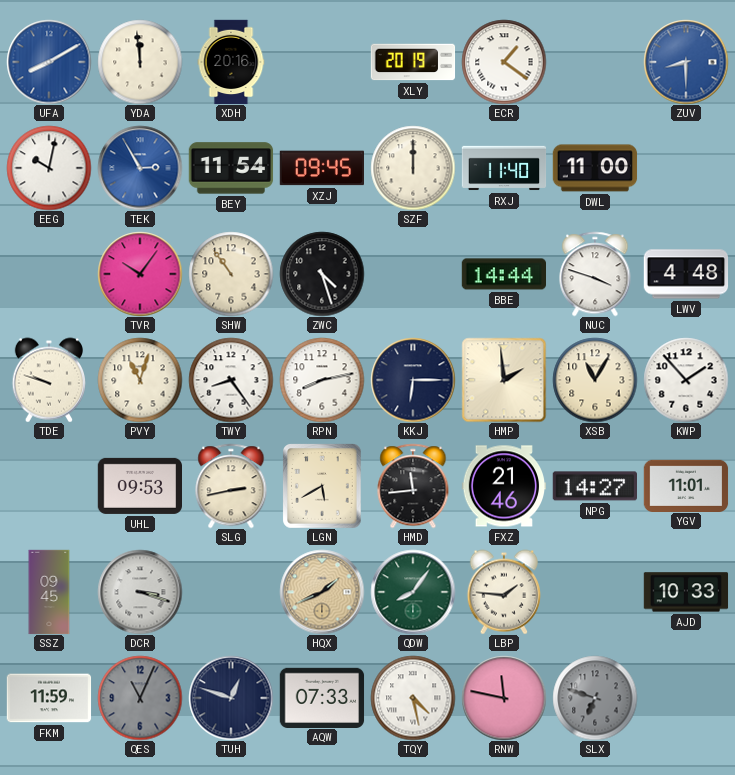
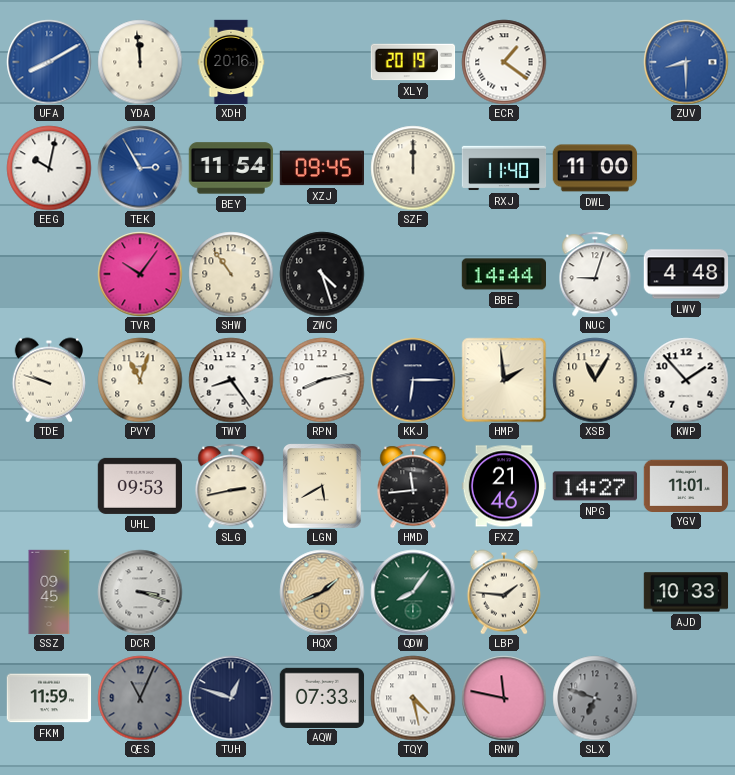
NUC: 3:48 -> 9:03
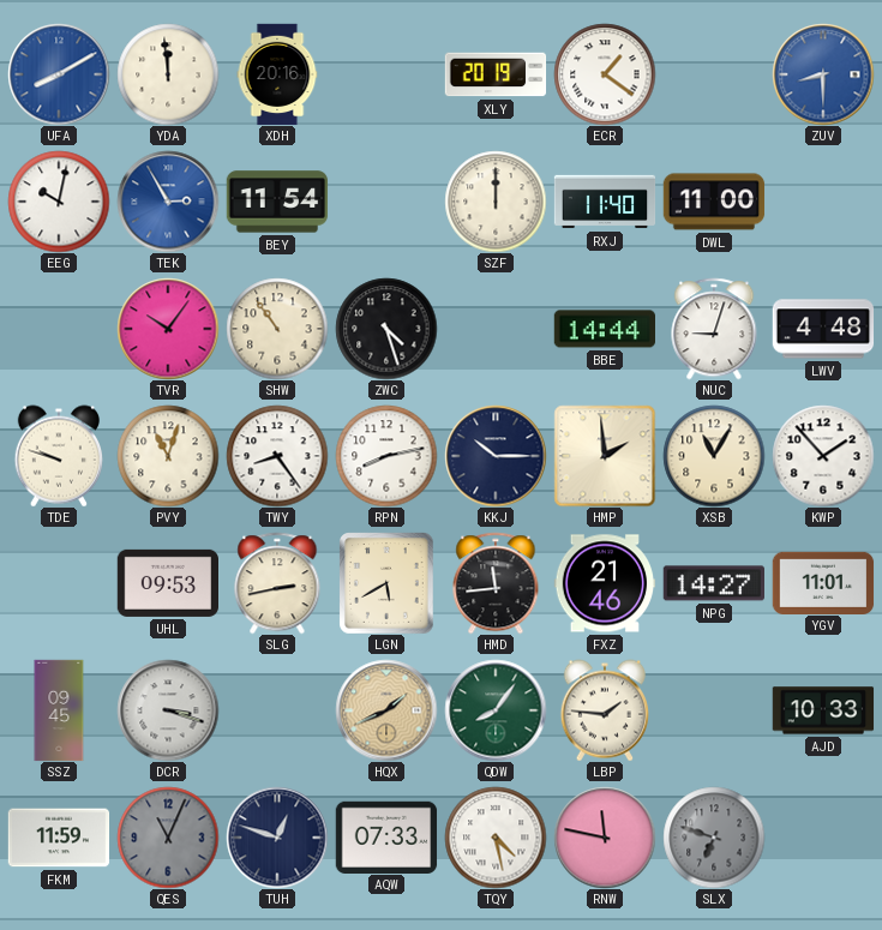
XZJ: 09:45 -> none
KKJ: 6:15 -> 10:15
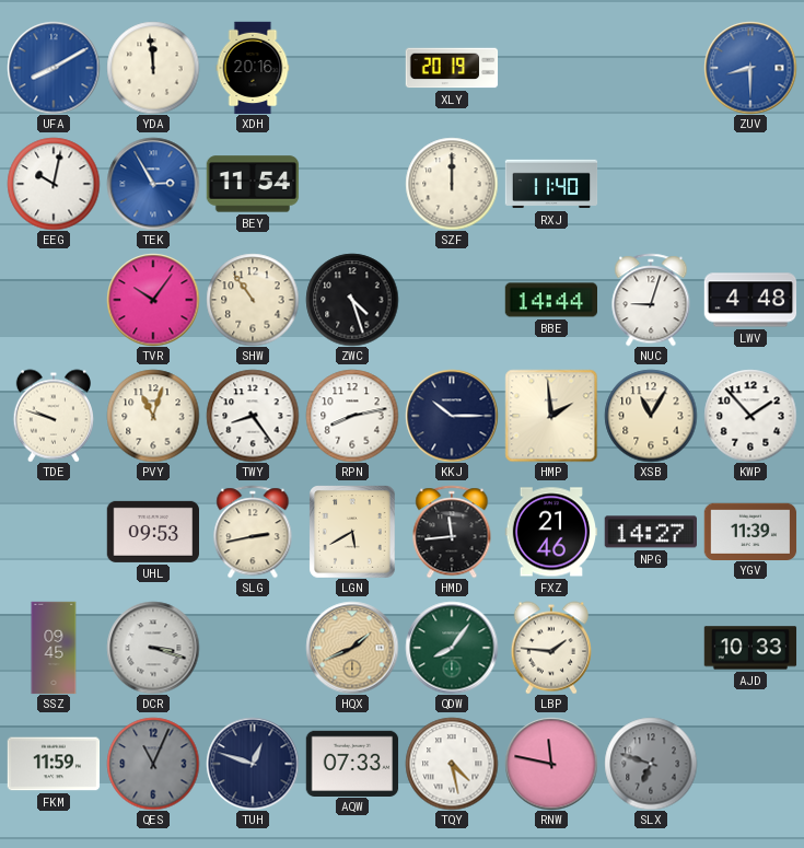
ECR: 1:21 -> none
DWL: 11:00 -> none
YGV: 11:01 -> 11:39
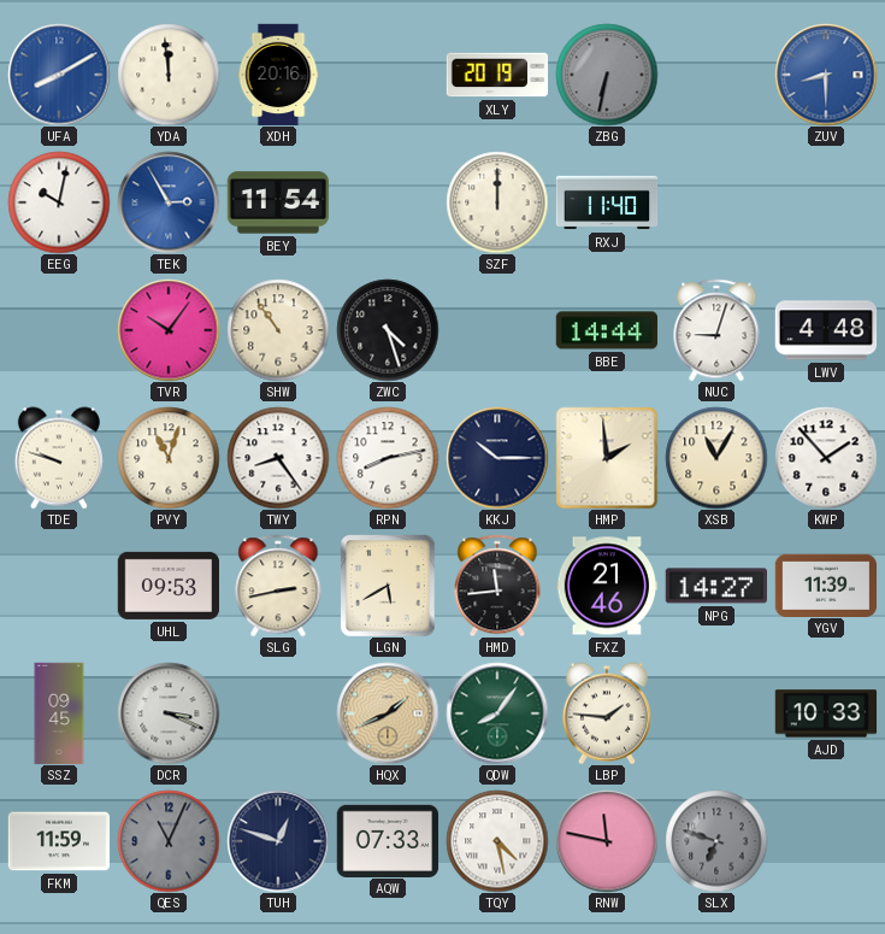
ZBG: none -> 6:32
DCR: 3:18 -> 3:19
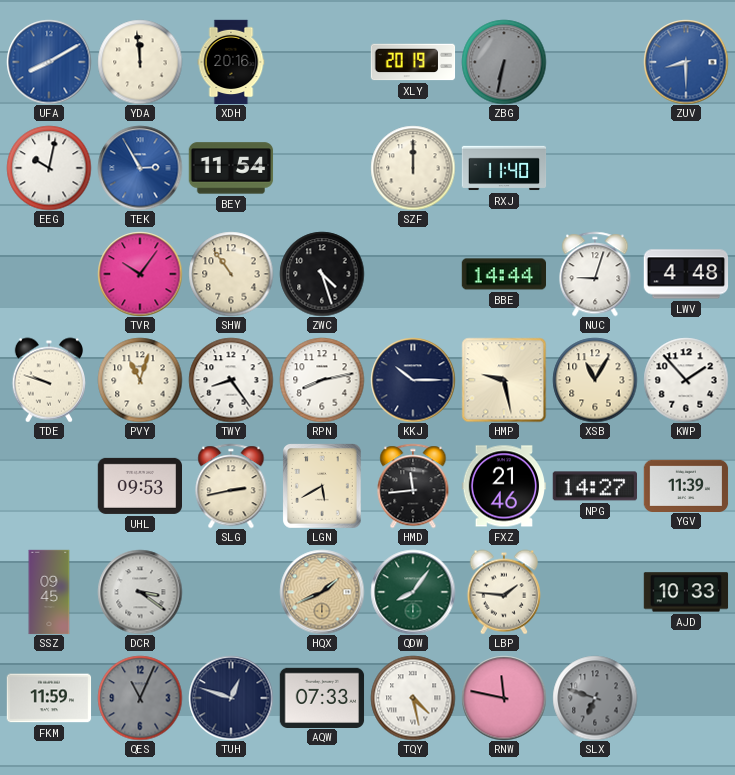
HMP: 1:59 -> 9:28
DCR: 3:19 -> 3:21
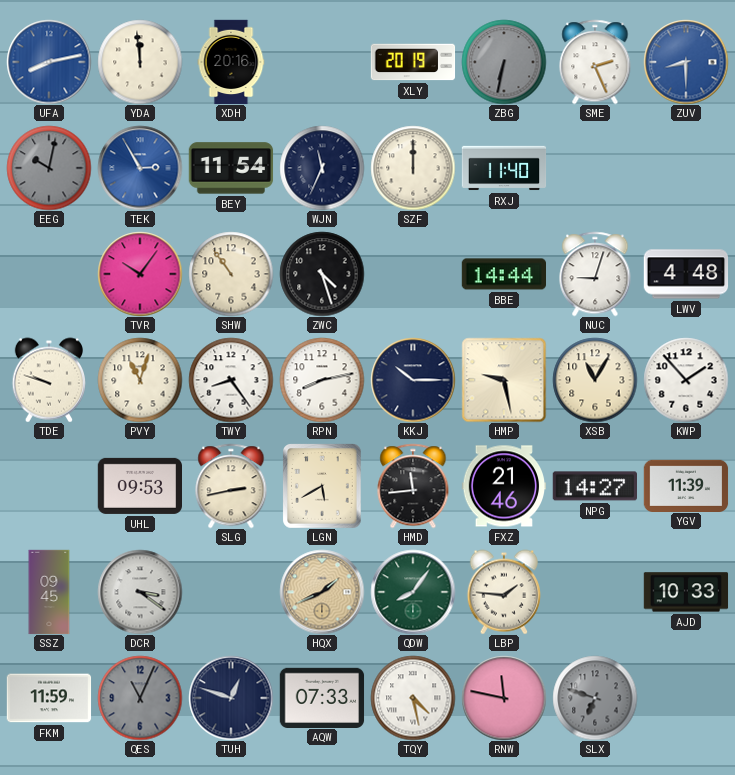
UFA: 8:10 -> 8:13
SME: none -> 2:26
EEG dial: white -> grey
WJN: none -> 11:34
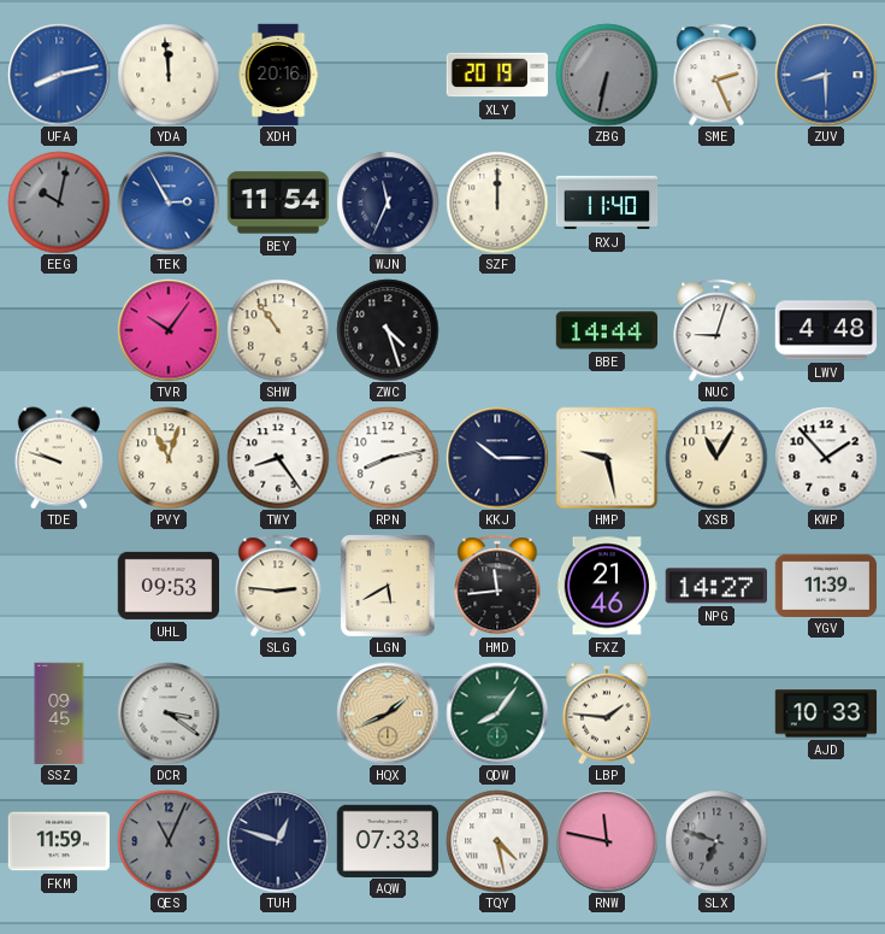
SLG: 2:43 -> 2:46
